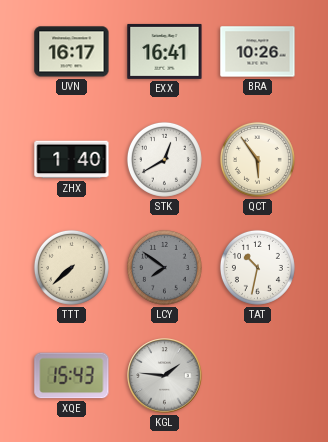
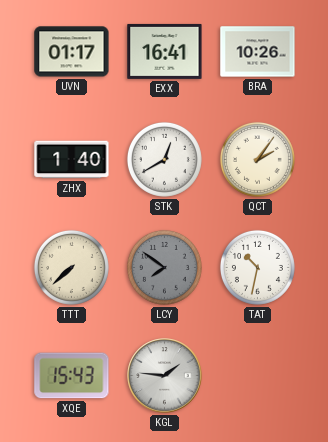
UVN: 16:17 -> 01:17
QCT: 5:54 -> 2:06
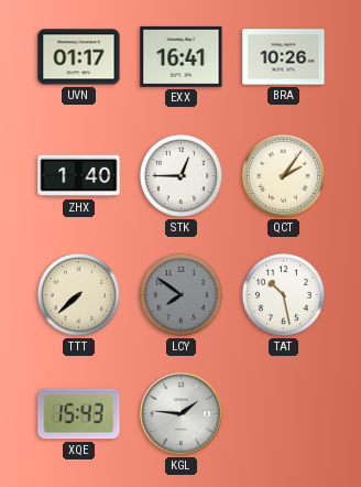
STK: 12:40 -> 12:45
TAT: 10:32 -> 10:28
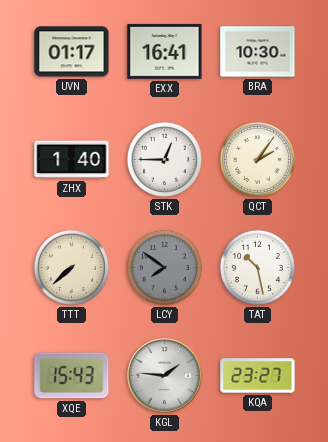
BRA: 10:26 -> 10:30
KQA: none -> 23:27
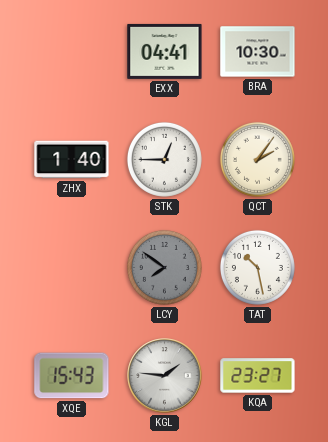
UVN: 01:17 -> none
EXX: 16:41 -> 04:41
TTT: 7:38 -> none
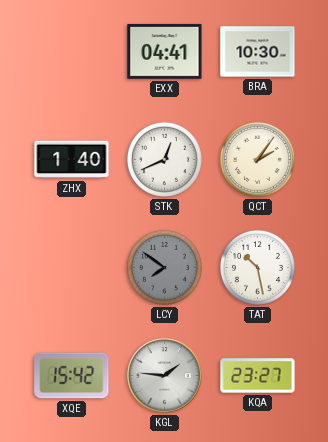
STK: 12:45 -> 12:41
XQE: 15:43 -> 15:42
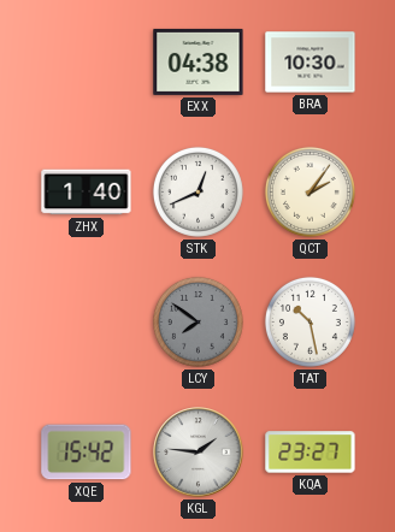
EXX: 04:41 -> 04:38
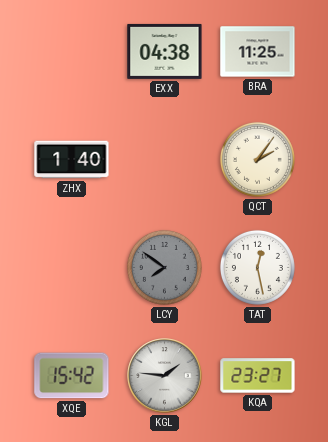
BRA: 10:30 -> 11:25
STK: 12:41 -> none
TAT: 10:28 -> 12:28
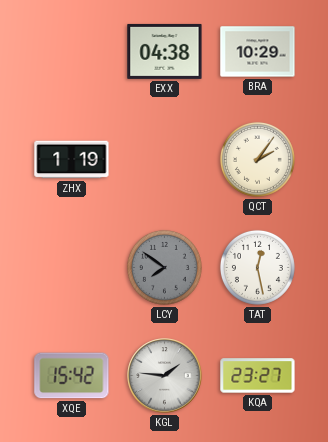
BRA: 11:25 -> 10:29
ZHX: 1:40 -> 1:19
